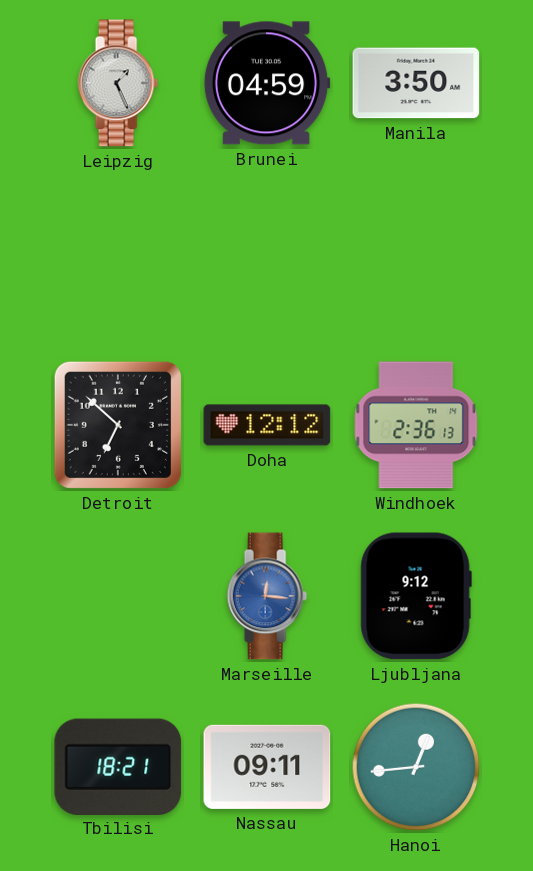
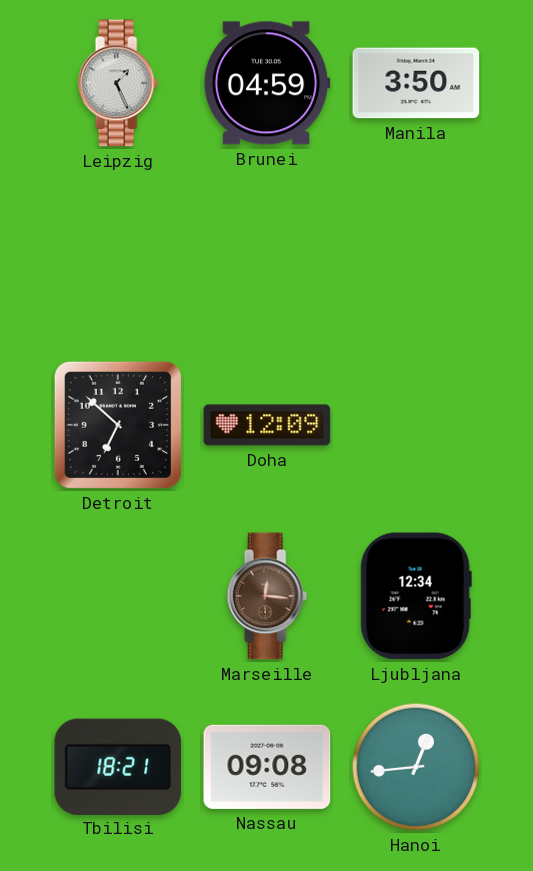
Doha: 12:12 -> 12:09
Windhoek: 2:36 -> none
Marseille dial: blue -> brown
Ljubljana: 9:12 -> 12:34
Nassau: 09:11 -> 09:08
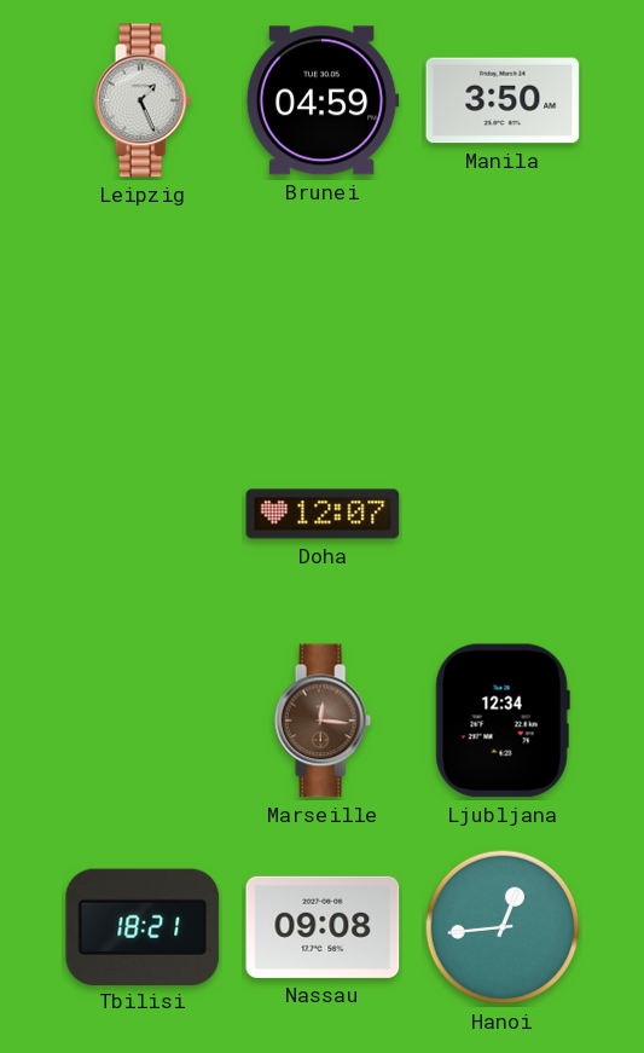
Detroit: 6:52 -> none
Doha: 12:09 -> 12:07
